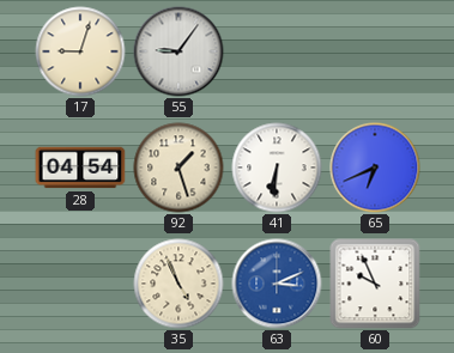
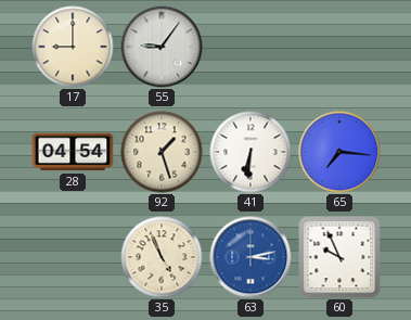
17: 9:03 -> 9:00
65: 6:41 -> 7:16
63: 3:11 -> 3:13
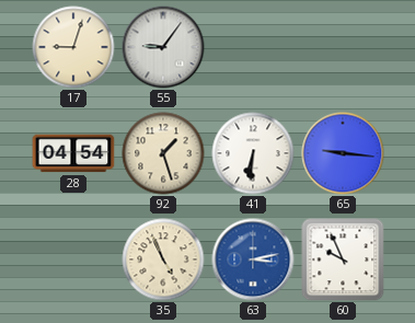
17: 9:00 -> 9:03
65: 7:16 -> 9:16
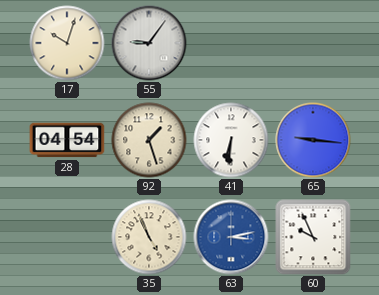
17: 9:03 -> 10:03
